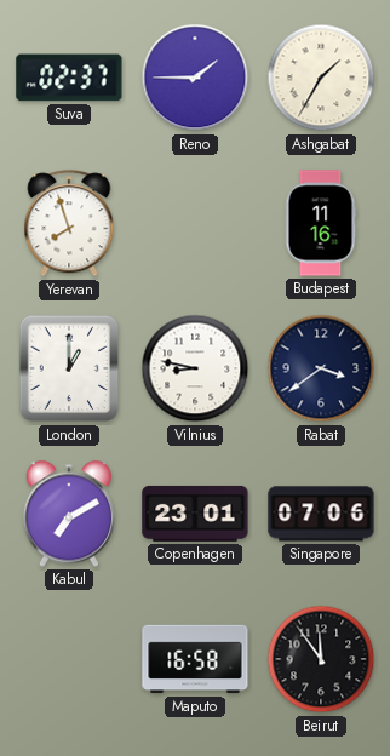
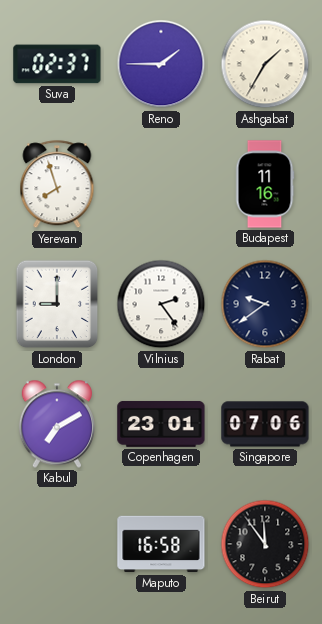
London: 1:00 -> 9:00
Vilnius: 8:47 -> 2:24
Rabat: 3:39 -> 9:39
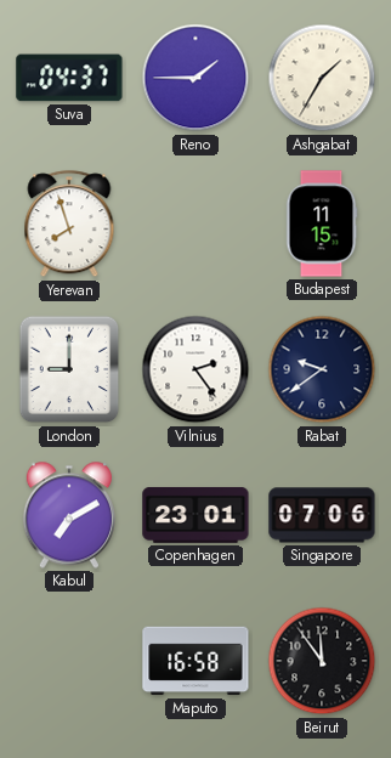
Suva: 02:37 -> 04:37
Budapest: 11:16 -> 11:15
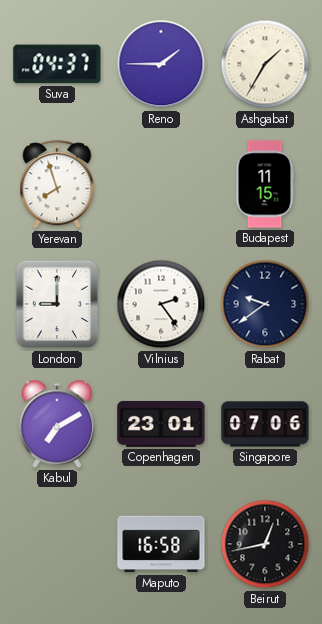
Beirut: 11:54 -> 12:43
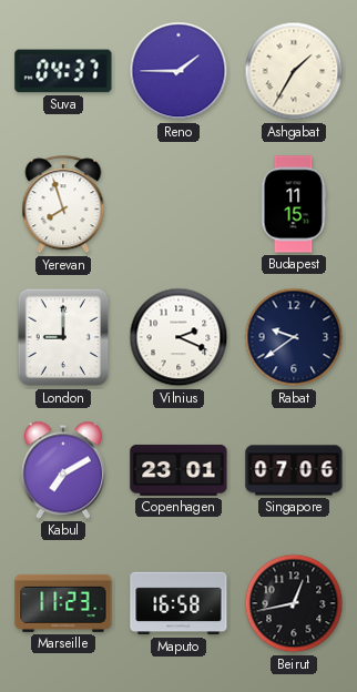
Vilnius: 2:24 -> 2:19
Marseille: none -> 11:23
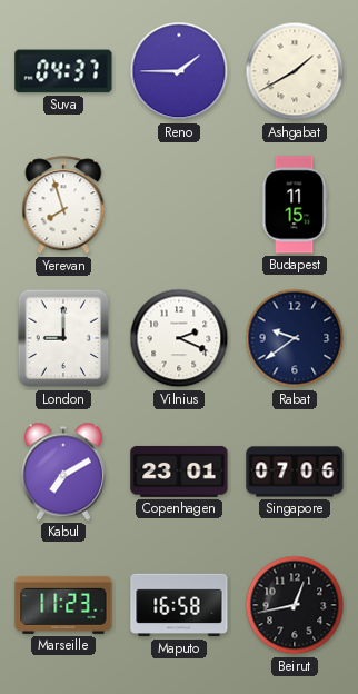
Ashgabat: 1:35 -> 1:40
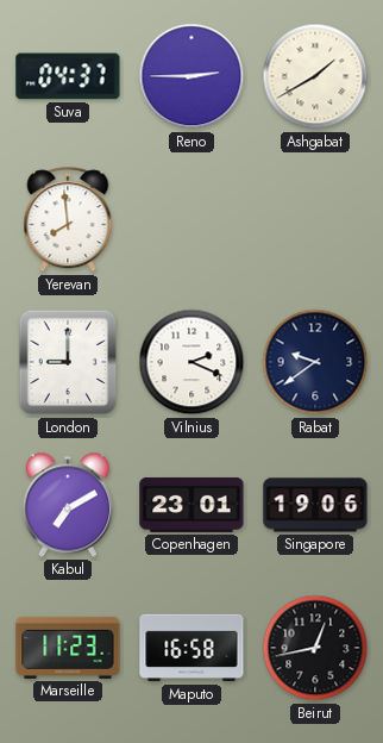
Reno: 1:45 -> 2:45
Yerevan: 7:57 -> 7:59
Budapest: 11:15 -> none
Singapore: 07:06 -> 19:06
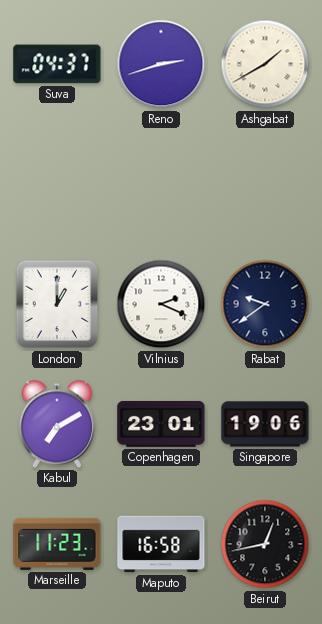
Reno: 2:45 -> 2:42
Yerevan: 7:59 -> none
London: 9:00 -> 1:00
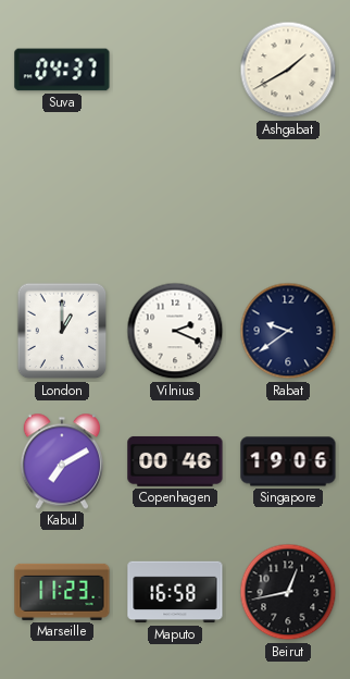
Reno: 2:42 -> none
Copenhagen: 23:01 -> 00:46
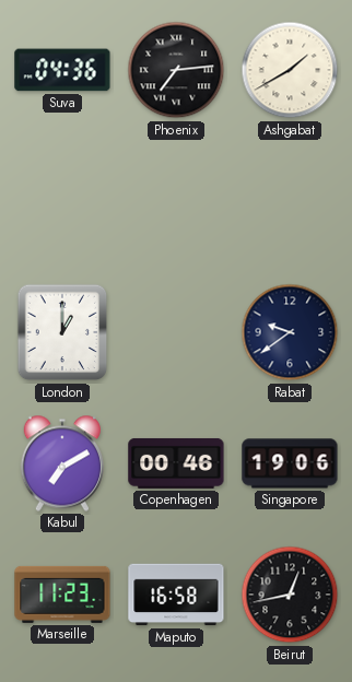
Suva: 04:37 -> 04:36
Phoenix: none -> 7:14
Vilnius: 2:19 -> none
